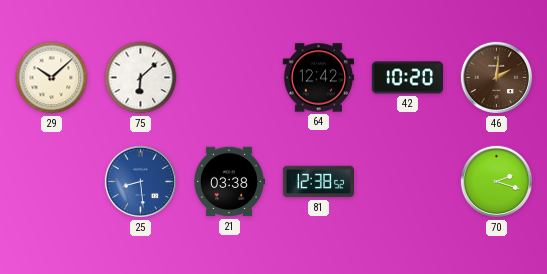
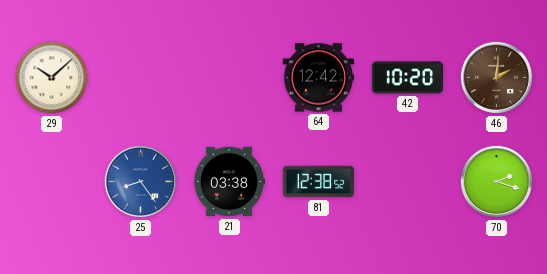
75: 6:08 -> none
25: 8:29 -> 8:24
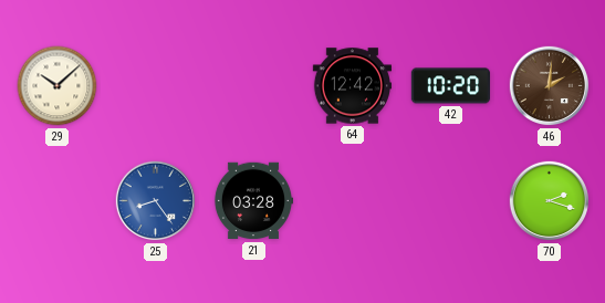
21: 03:38 -> 03:28
81: 12:38 -> none
